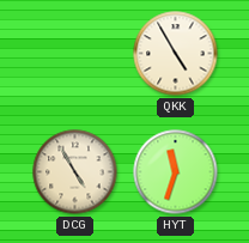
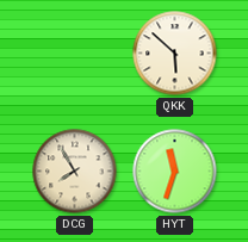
QKK: 4:55 -> 5:52
DCG: 4:55 -> 7:55
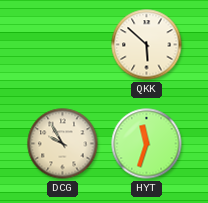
DCG: 7:55 -> 9:55
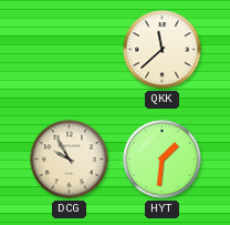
QKK: 5:52 -> 11:38
HYT: 11:33 -> 1:31
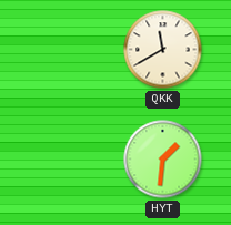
QKK: 11:38 -> 11:40
DCG: 9:55 -> none
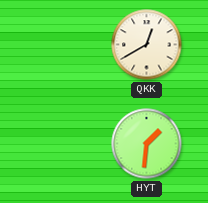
QKK: 11:40 -> 12:40
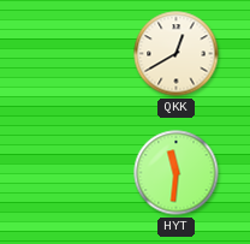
HYT: 1:31 -> 11:31
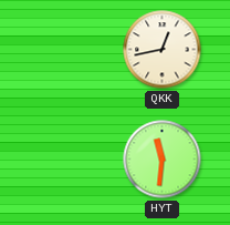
QKK: 12:40 -> 12:43
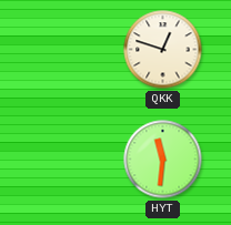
QKK: 12:43 -> 12:48
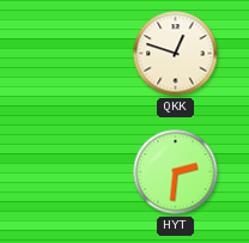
HYT: 11:31 -> 2:31
